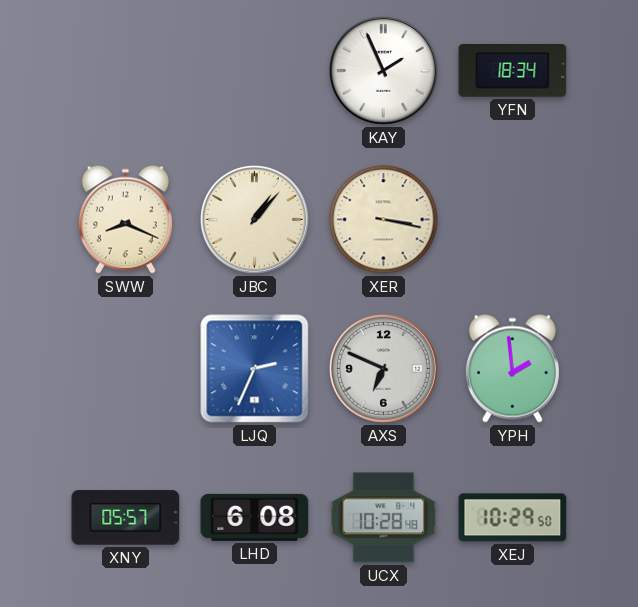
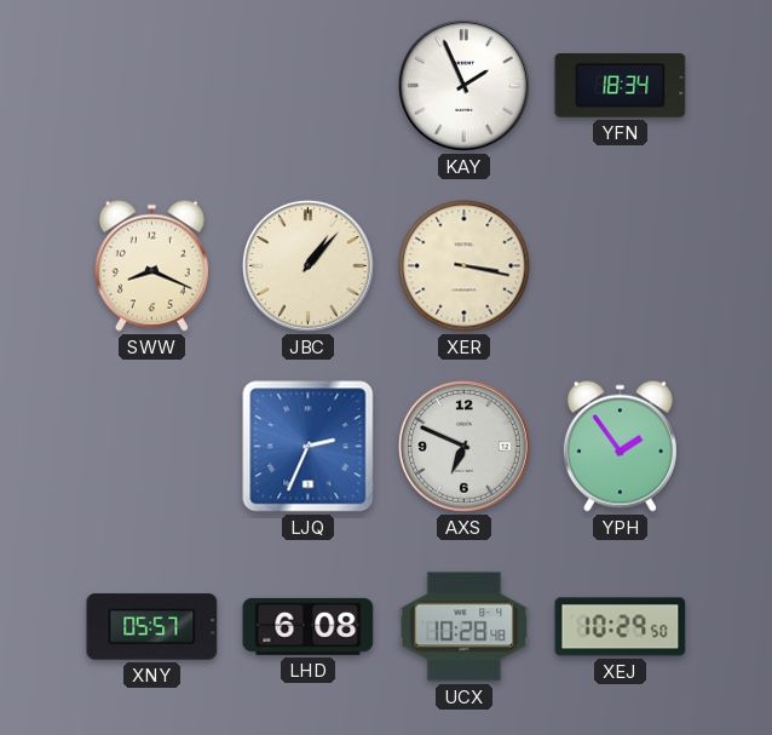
YPH: 1:59 -> 1:54
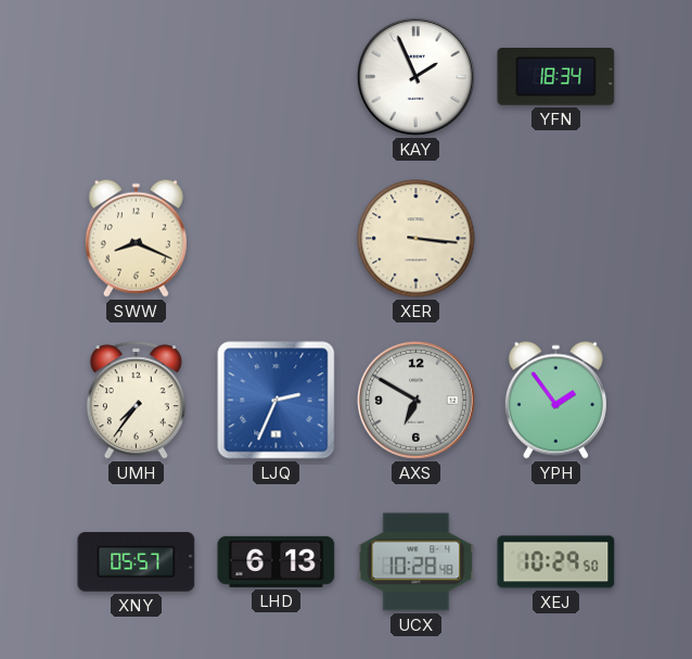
JBC: 1:07 -> none
XER: 3:17 -> 3:16
UMH: none -> 7:36
AXS: 6:49 -> 6:50
LHD: 6:08 -> 6:13
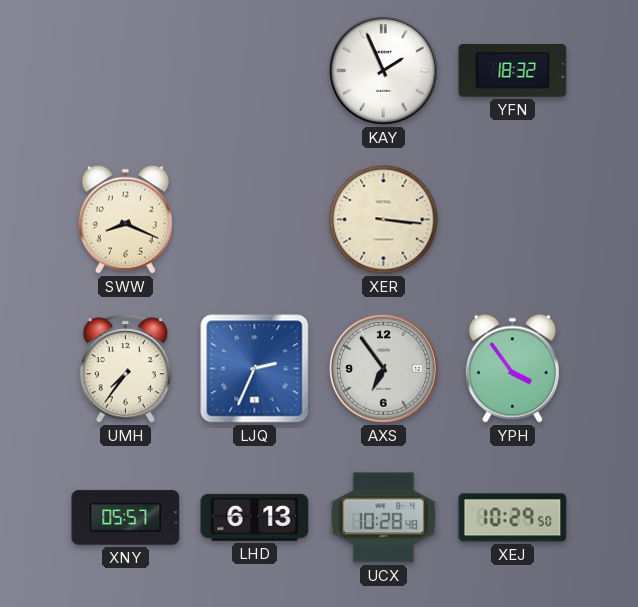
YFN: 18:34 -> 18:32
AXS: 6:50 -> 6:54
YPH: 1:54 -> 3:54
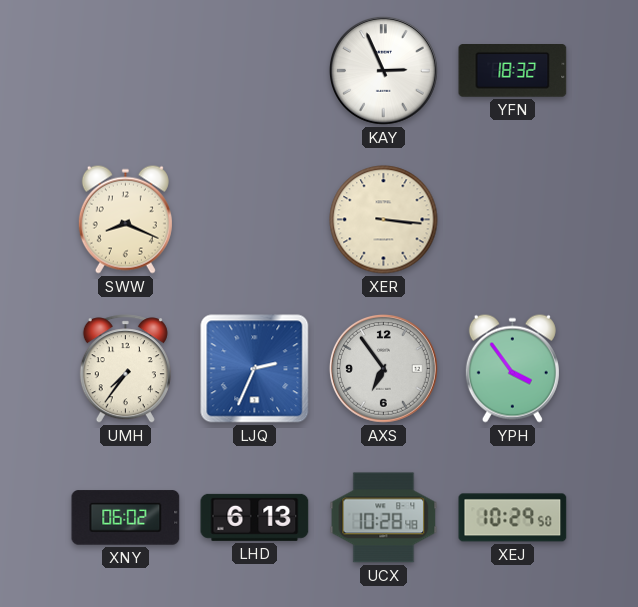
KAY: 1:56 -> 2:56
XNY: 05:57 -> 06:02
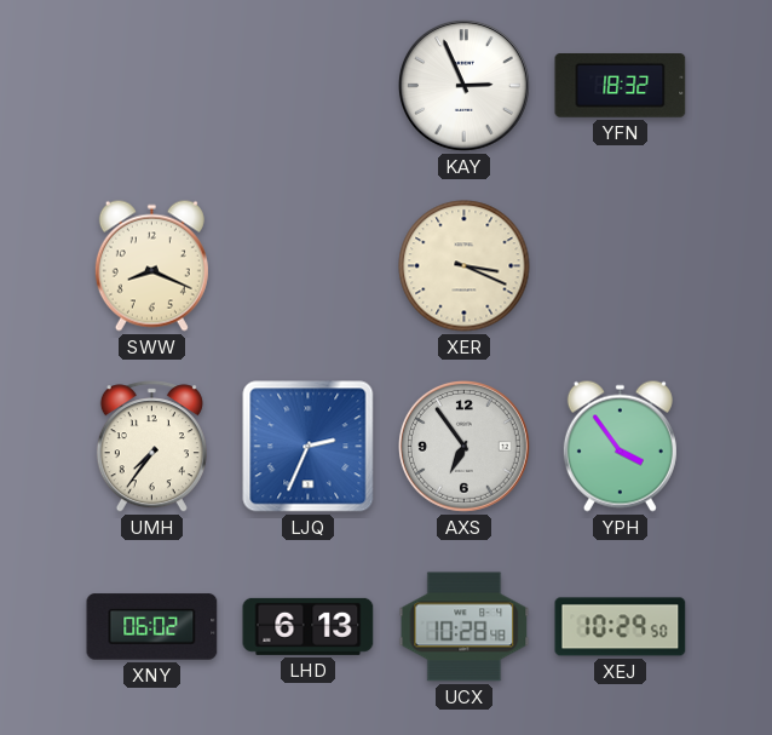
XER: 3:16 -> 3:19
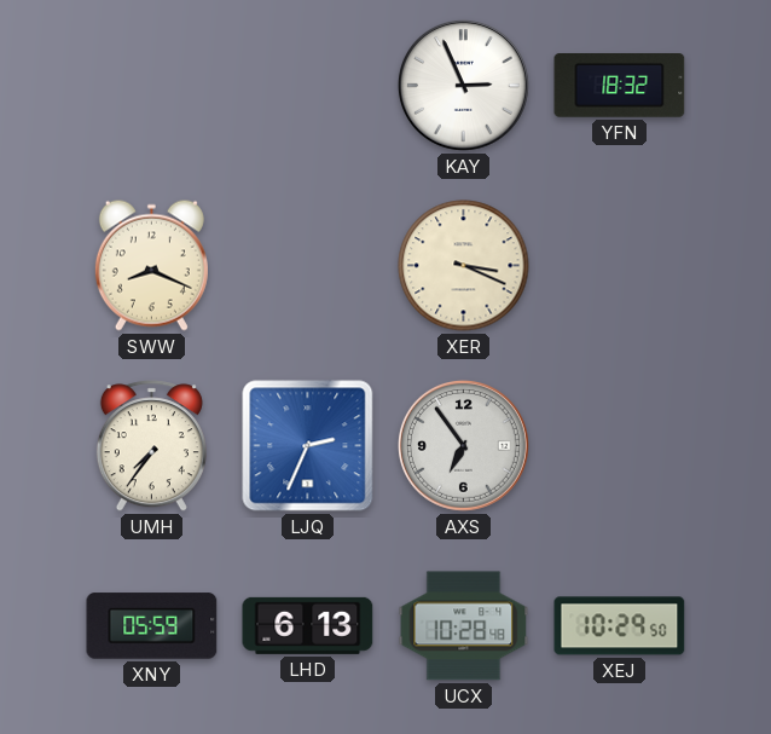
YPH: 3:54 -> none
XNY: 06:02 -> 05:59
